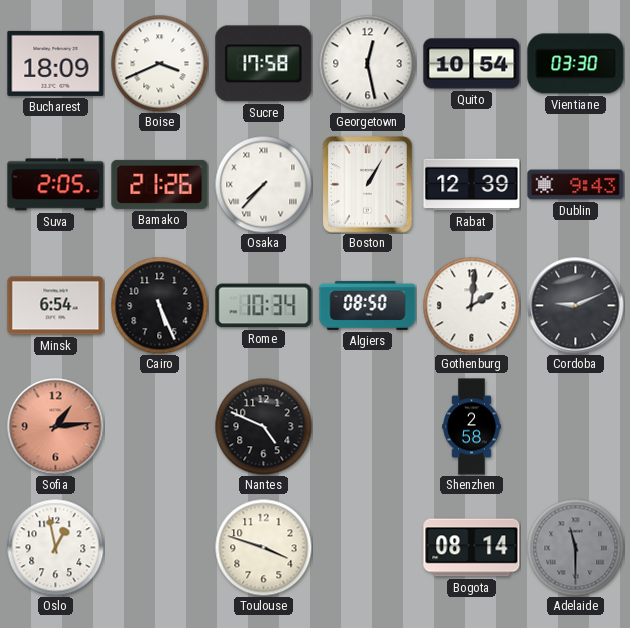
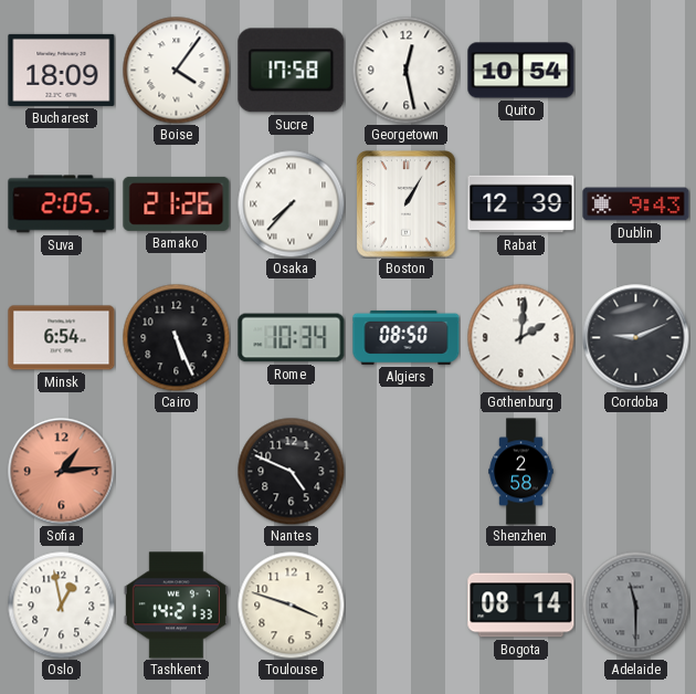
Boise: 3:41 -> 4:06
Vientiane: 03:30 -> none
Tashkent: none -> 14:21
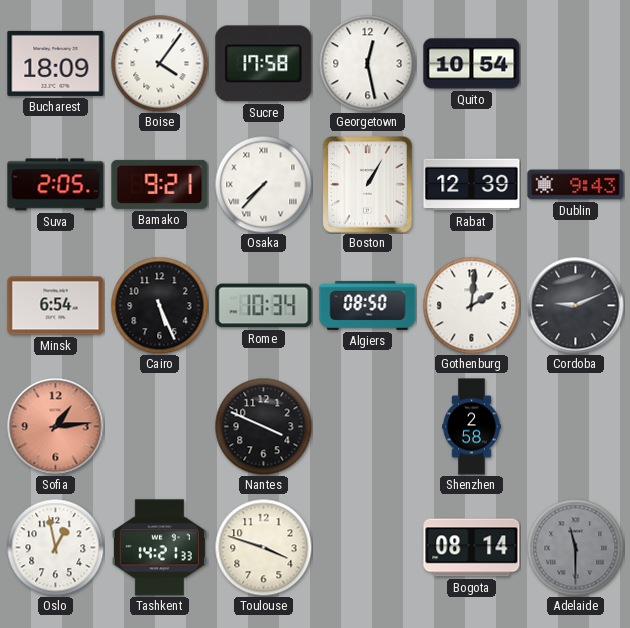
Bamako: 21:26 -> 9:21
Nantes: 4:49 -> 3:49
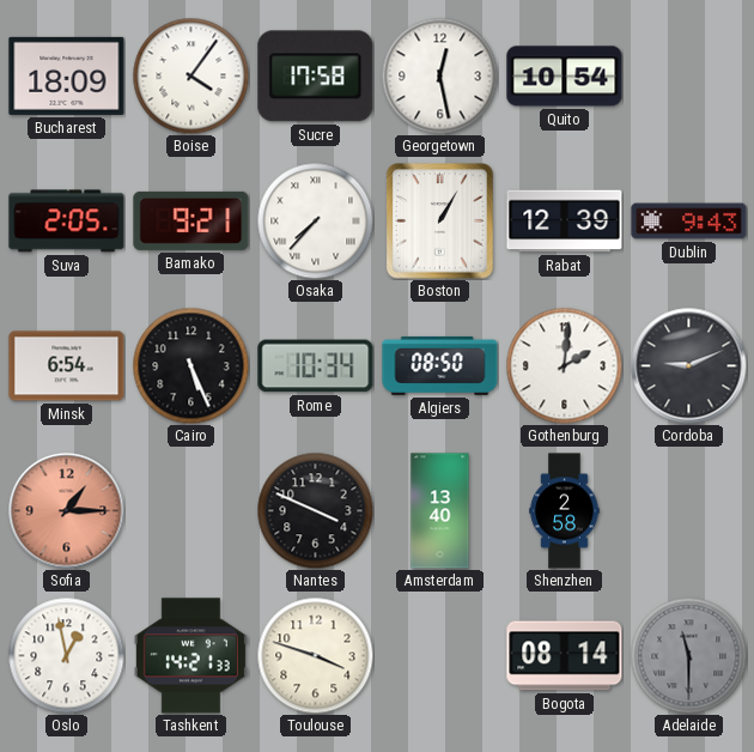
Sofia: 1:14 -> 1:15
Amsterdam: none -> 13:40
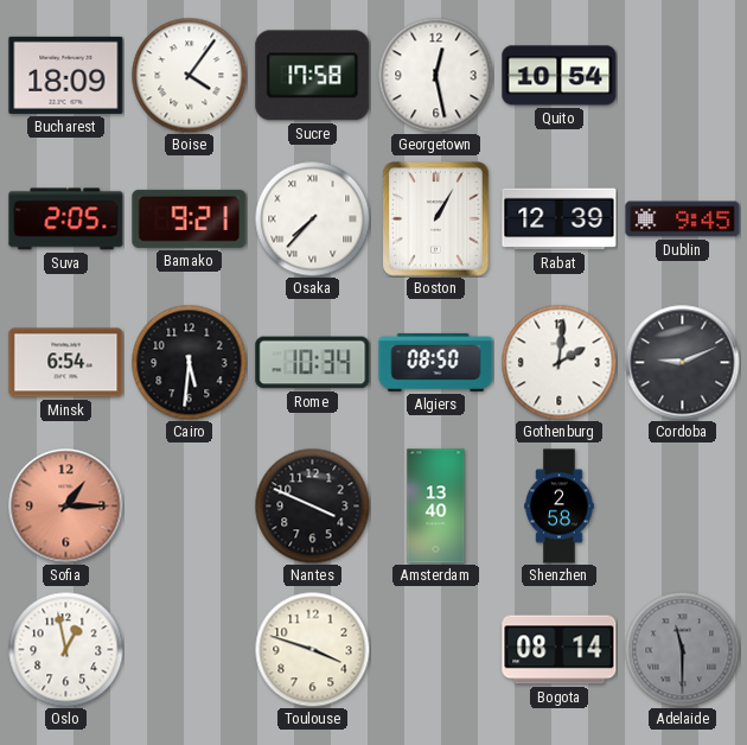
Dublin: 9:43 -> 9:45
Cairo: 5:26 -> 5:31
Tashkent: 14:21 -> none
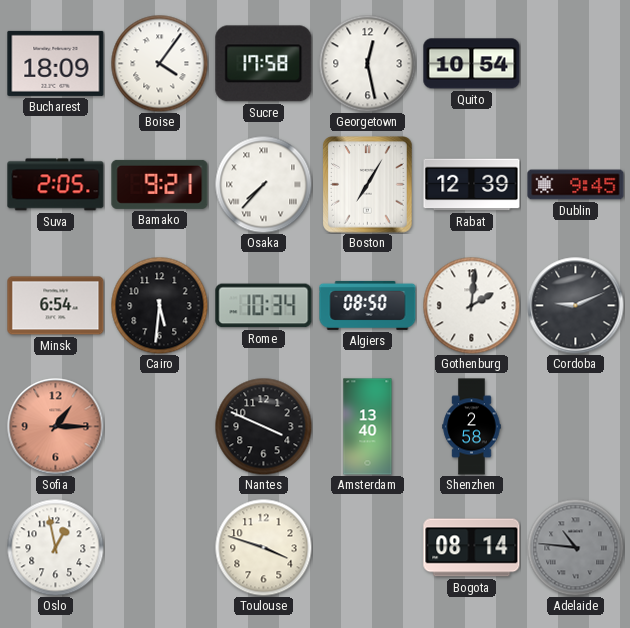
Boston: 1:05 -> 7:05
Adelaide: 11:30 -> 10:46
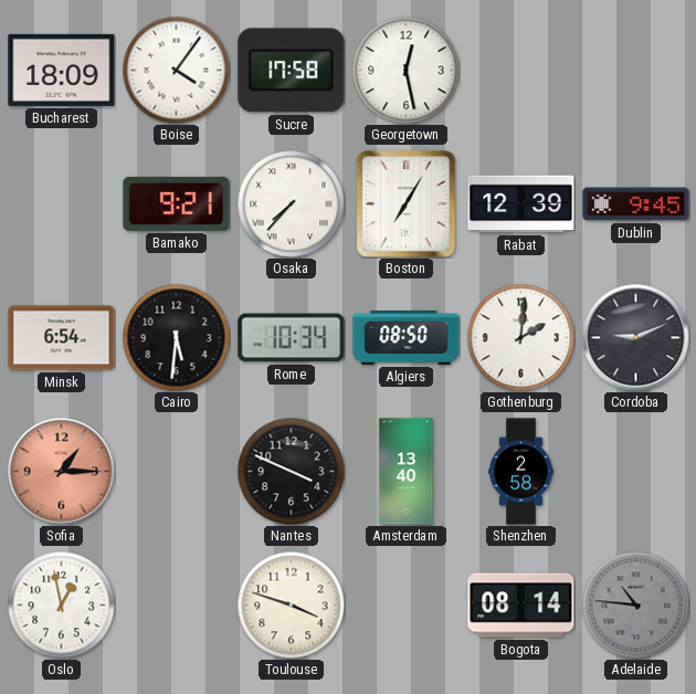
Quito: 10:54 -> none
Suva: 2:05 -> none
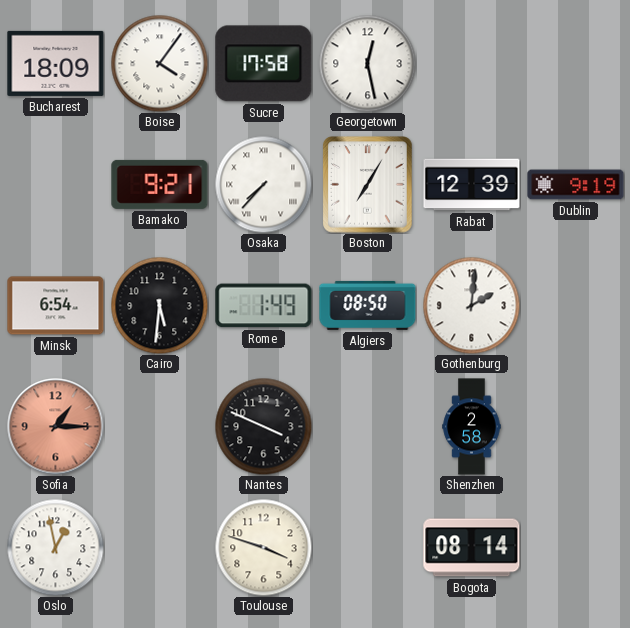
Dublin: 9:45 -> 9:19
Rome: 10:34 -> 1:49
Cordoba: 9:11 -> none
Amsterdam: 13:40 -> none
Adelaide: 10:46 -> none
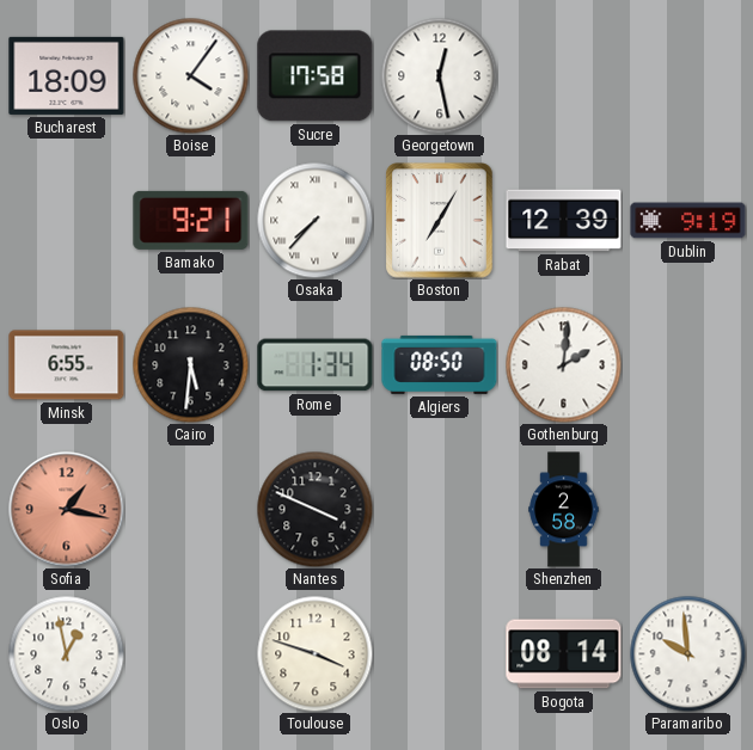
Minsk: 6:54 -> 6:55
Rome: 1:49 -> 1:34
Sofia: 1:15 -> 1:17
Paramaribo: none -> 9:59
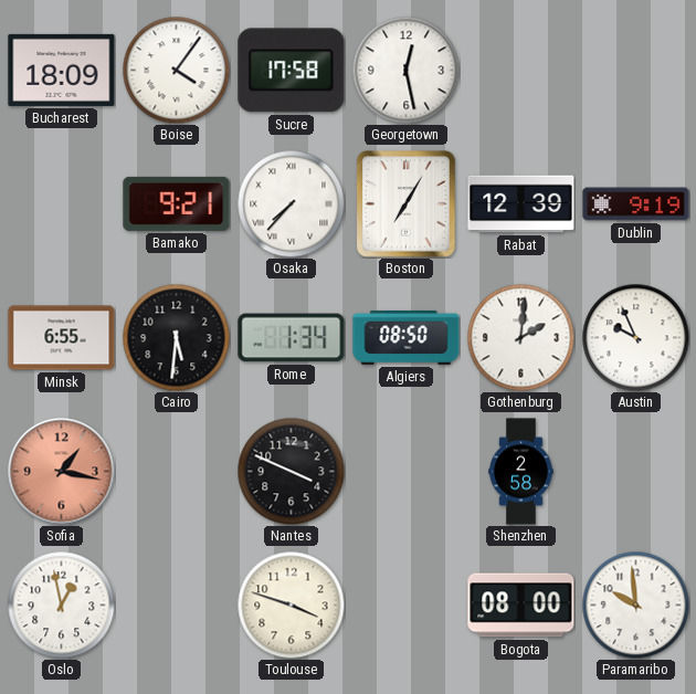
Austin: none -> 9:56
Bogota: 08:14 -> 08:00
